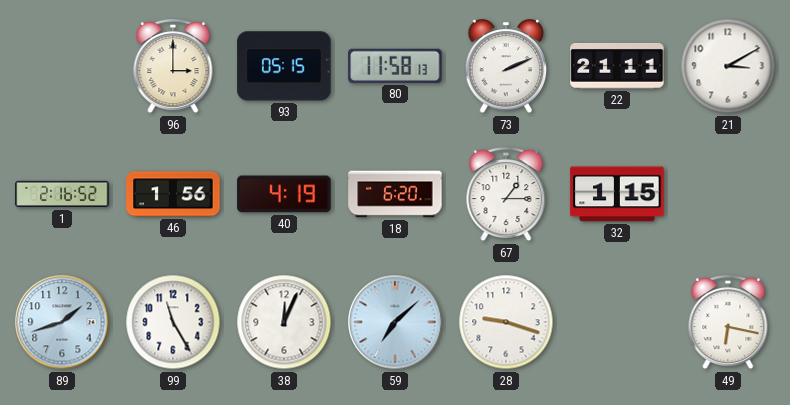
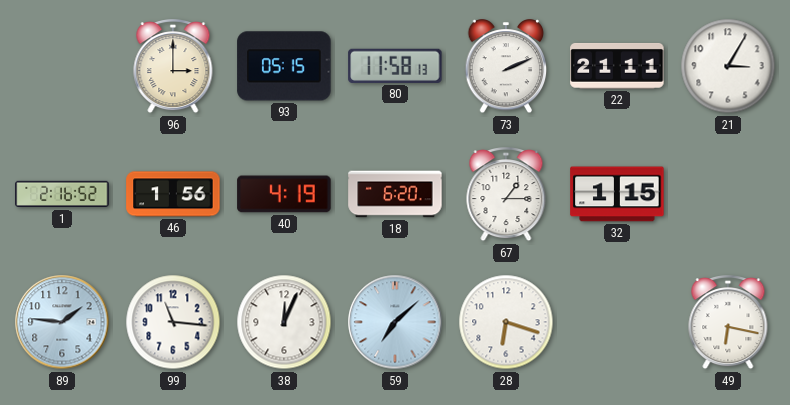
21: 3:10 -> 3:05
89: 1:42 -> 1:46
99: 11:25 -> 11:16
28: 9:18 -> 6:18
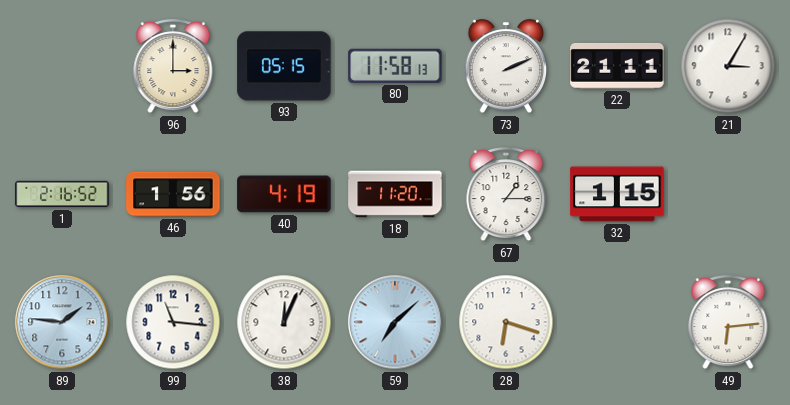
18: 6:20 -> 11:20
49: 6:17 -> 6:14
